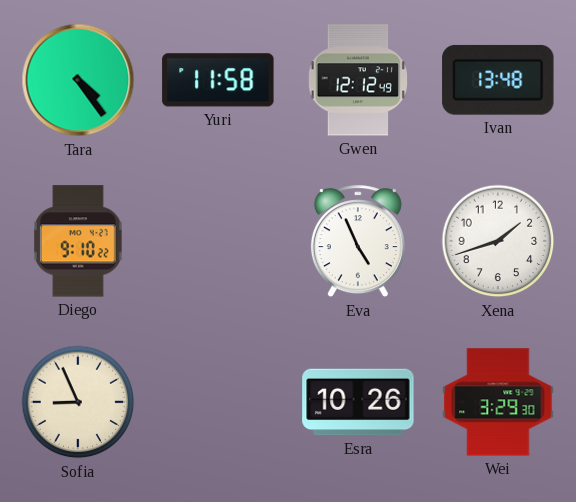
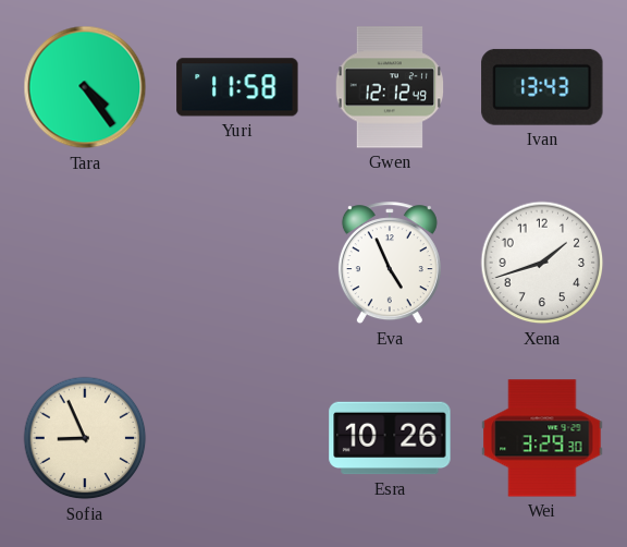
Ivan: 13:48 -> 13:43
Diego: 9:10 -> none
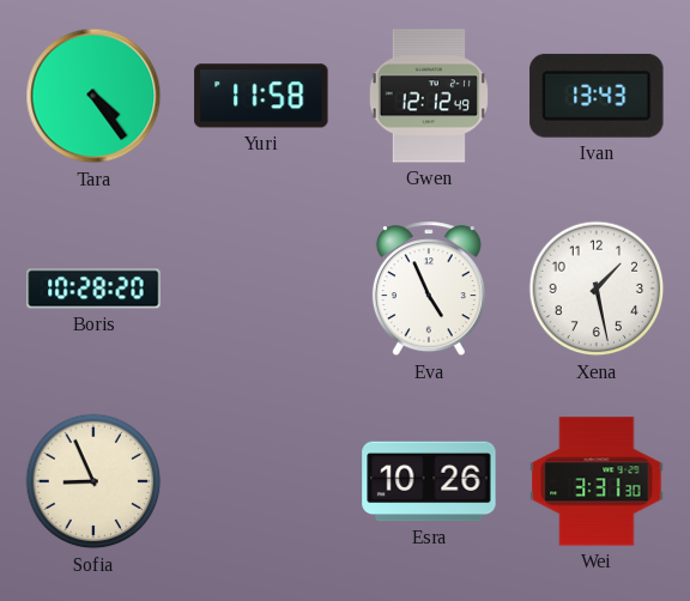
Boris: none -> 10:28
Xena: 1:42 -> 1:28
Wei: 3:29 -> 3:31
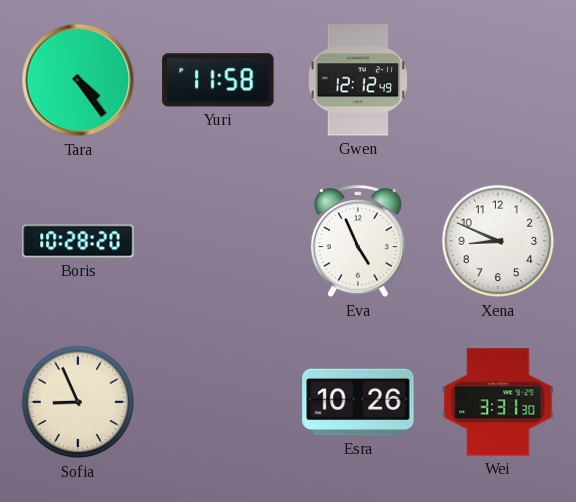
Ivan: 13:43 -> none
Xena: 1:28 -> 8:49
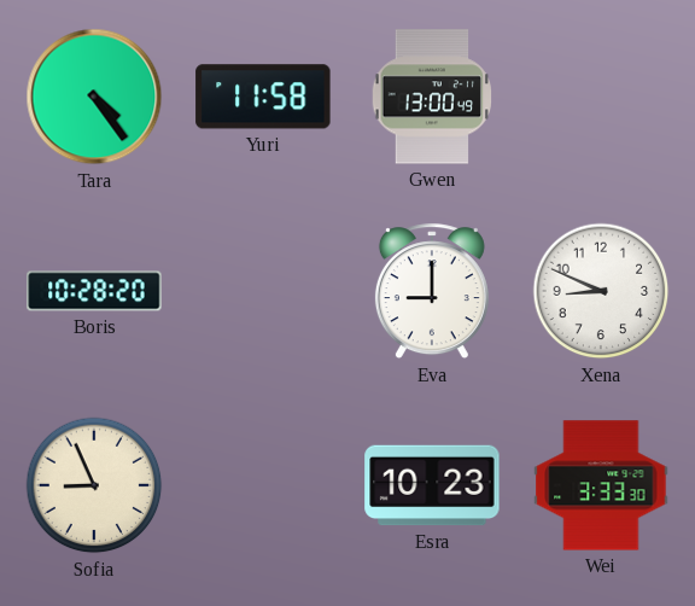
Gwen: 12:12 -> 13:00
Eva: 4:56 -> 9:00
Esra: 10:26 -> 10:23
Wei: 3:31 -> 3:33
